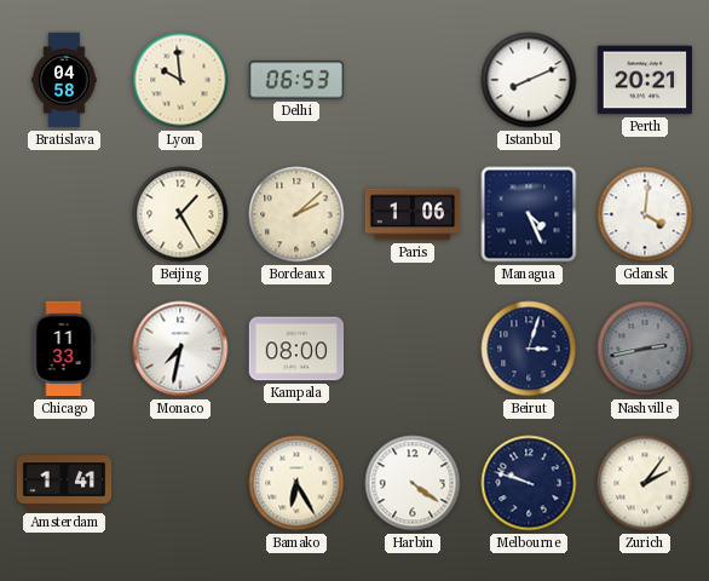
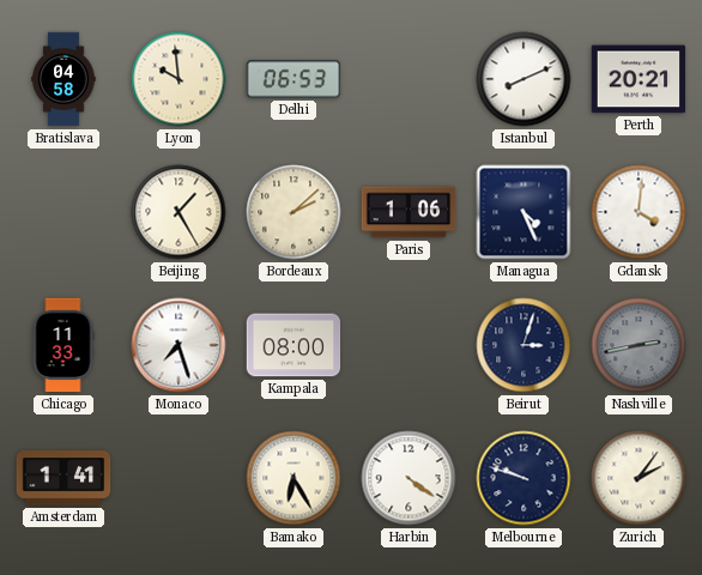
Monaco: 7:32 -> 7:27
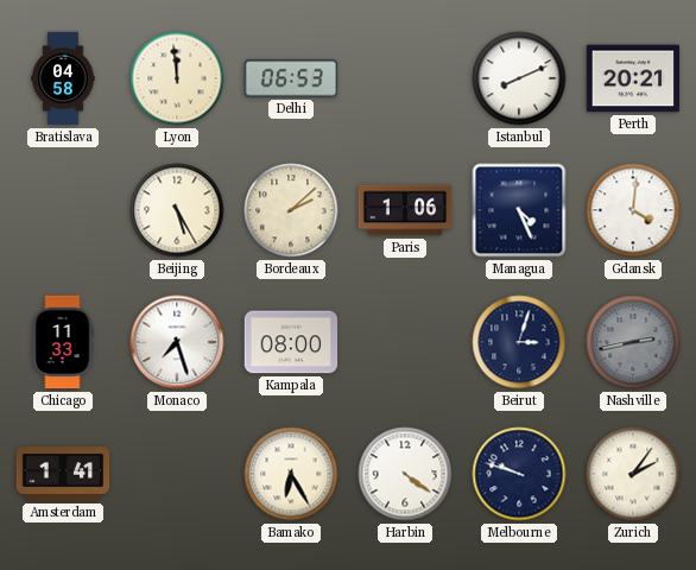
Lyon: 9:59 -> 11:59
Beijing: 1:25 -> 5:25
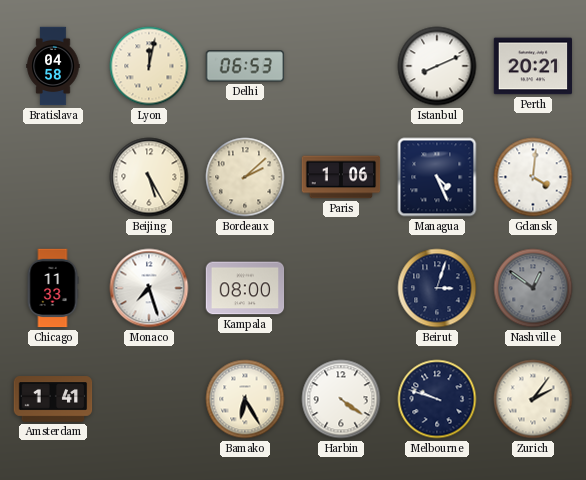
Lyon: 11:59 -> 12:02
Nashville: 2:43 -> 12:51
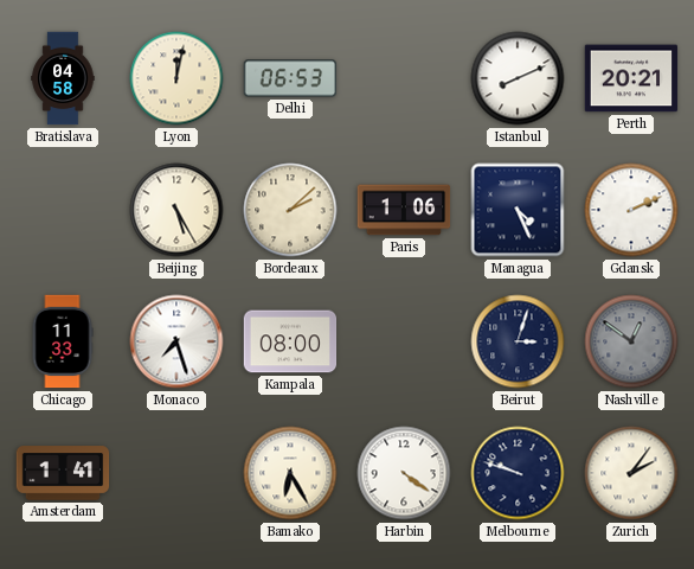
Gdansk: 4:01 -> 2:11
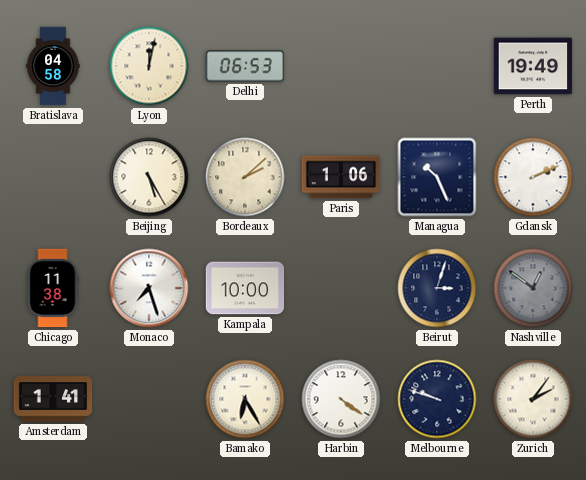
Istanbul: 8:11 -> none
Perth: 20:21 -> 19:49
Managua: 4:26 -> 10:26
Chicago: 11:33 -> 11:38
Kampala: 08:00 -> 10:00
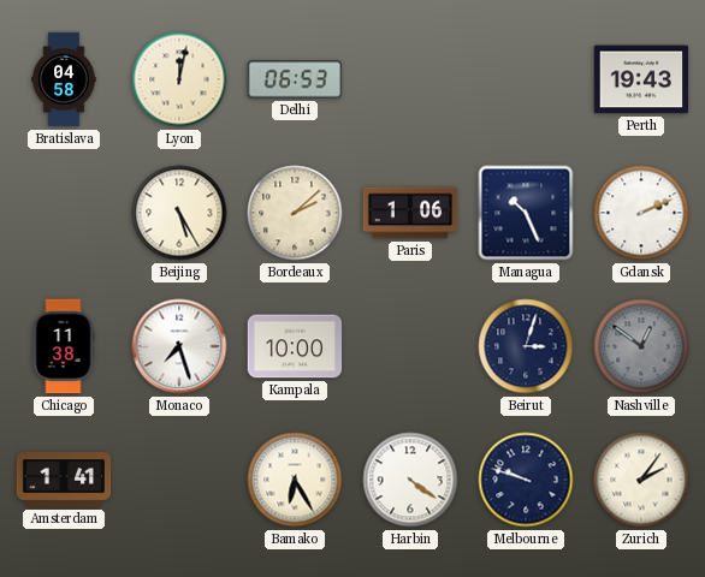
Perth: 19:49 -> 19:43
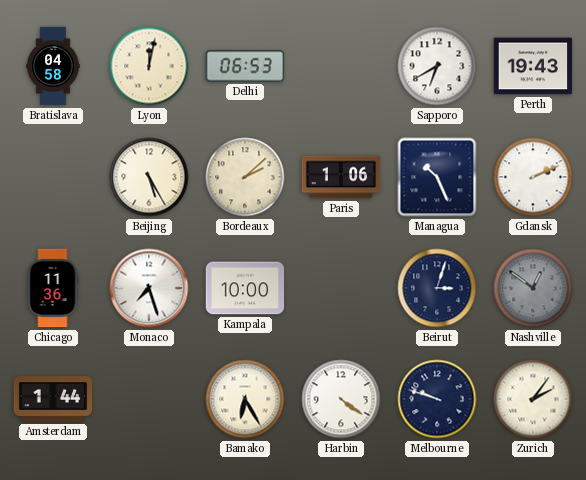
Sapporo: none -> 6:40
Chicago: 11:38 -> 11:36
Amsterdam: 1:41 -> 1:44
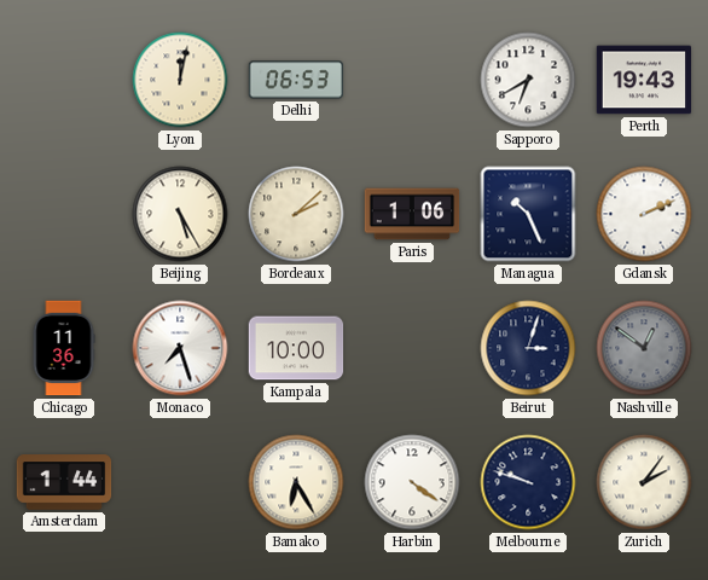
Bratislava: 04:58 -> none
